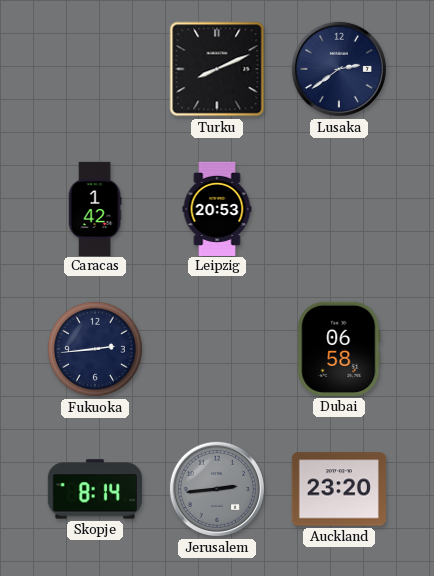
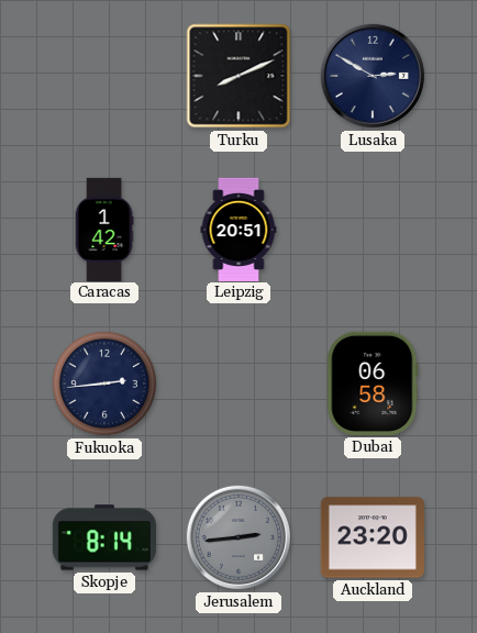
Lusaka: 2:39 -> 2:50
Leipzig: 20:53 -> 20:51
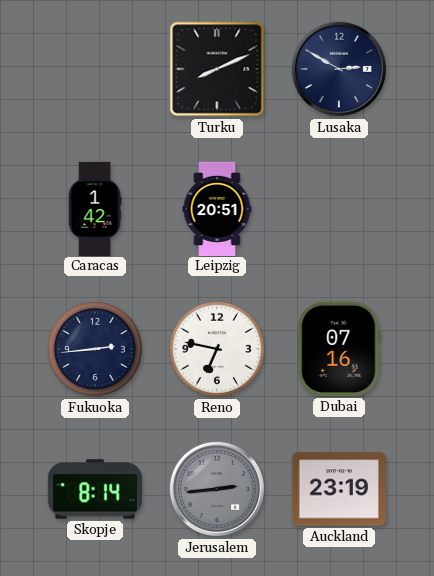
Reno: none -> 6:47
Dubai: 06:58 -> 07:16
Auckland: 23:20 -> 23:19
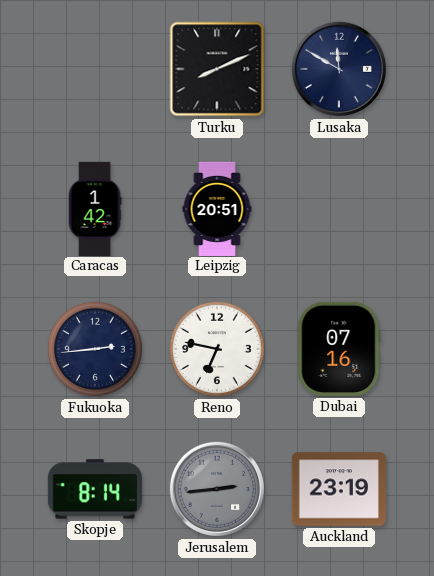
Lusaka: 2:50 -> 11:50
